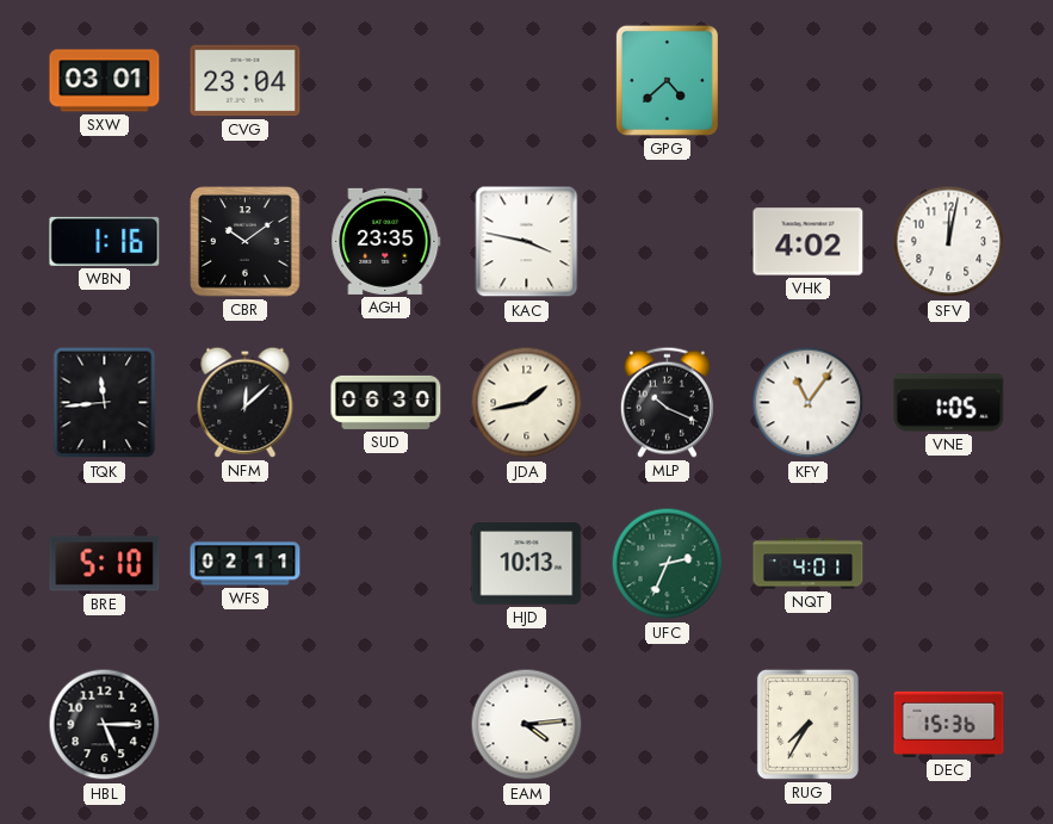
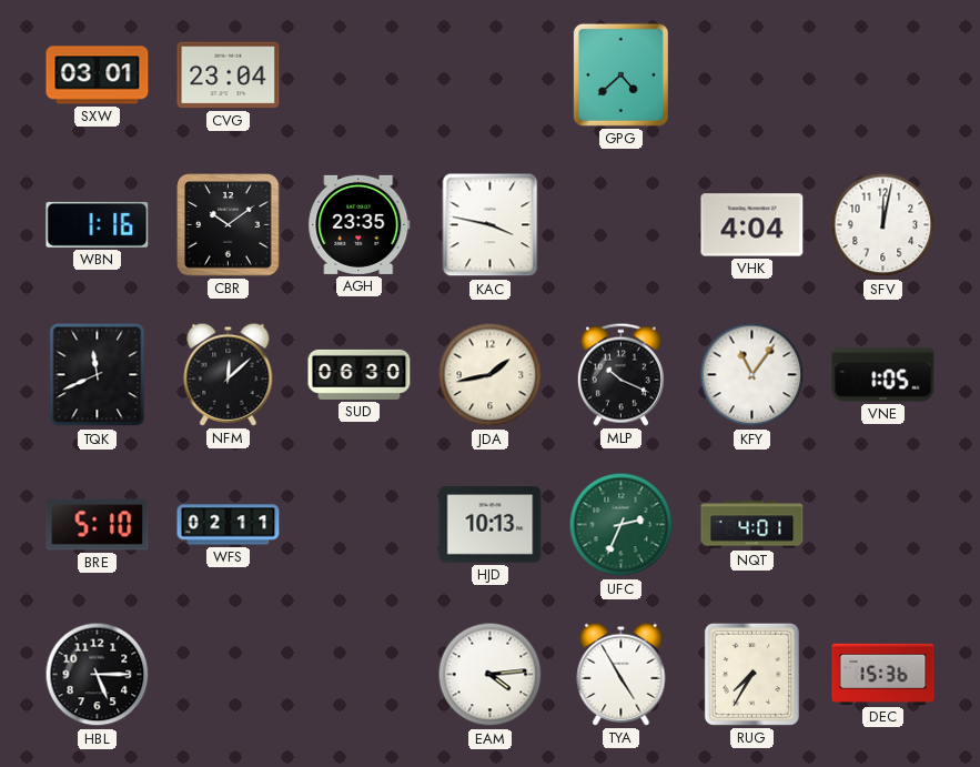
VHK: 4:02 -> 4:04
TQK: 11:44 -> 11:41
TYA: none -> 4:55
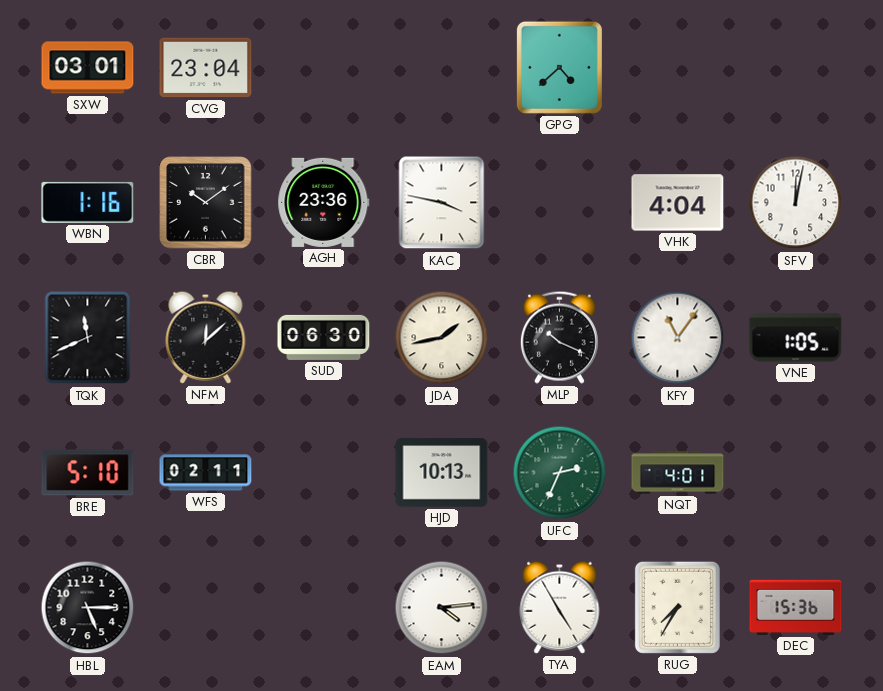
AGH: 23:35 -> 23:36
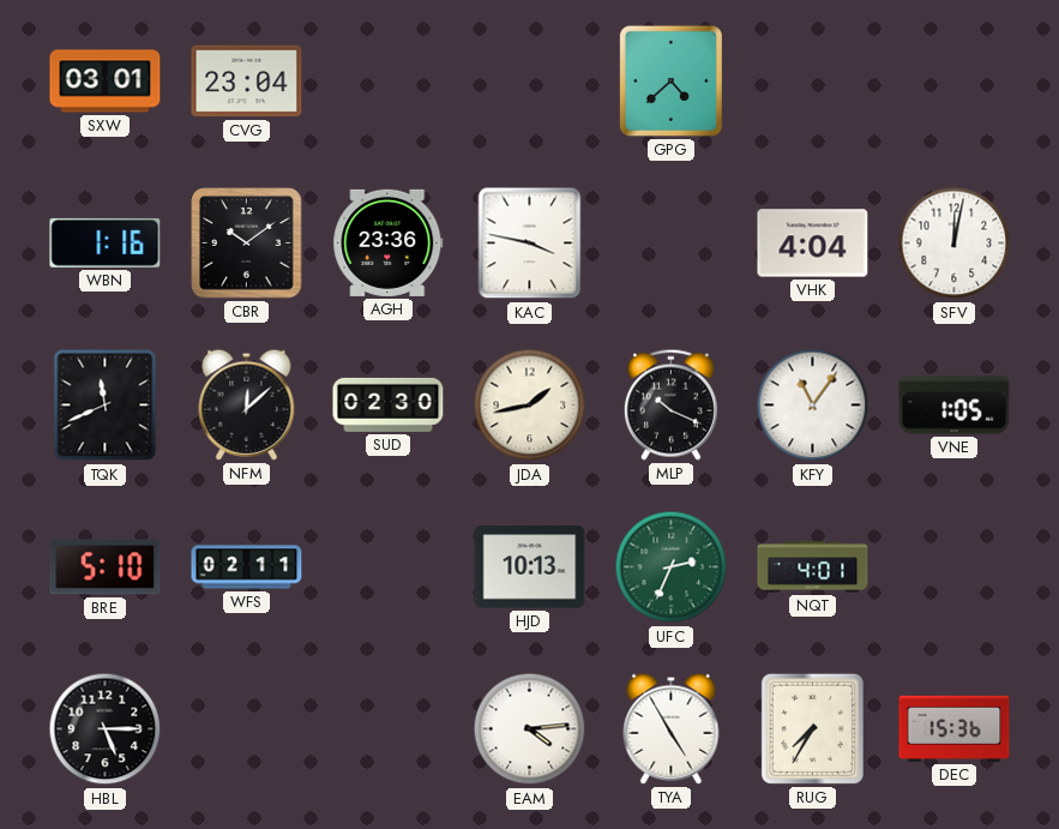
SUD: 06:30 -> 02:30
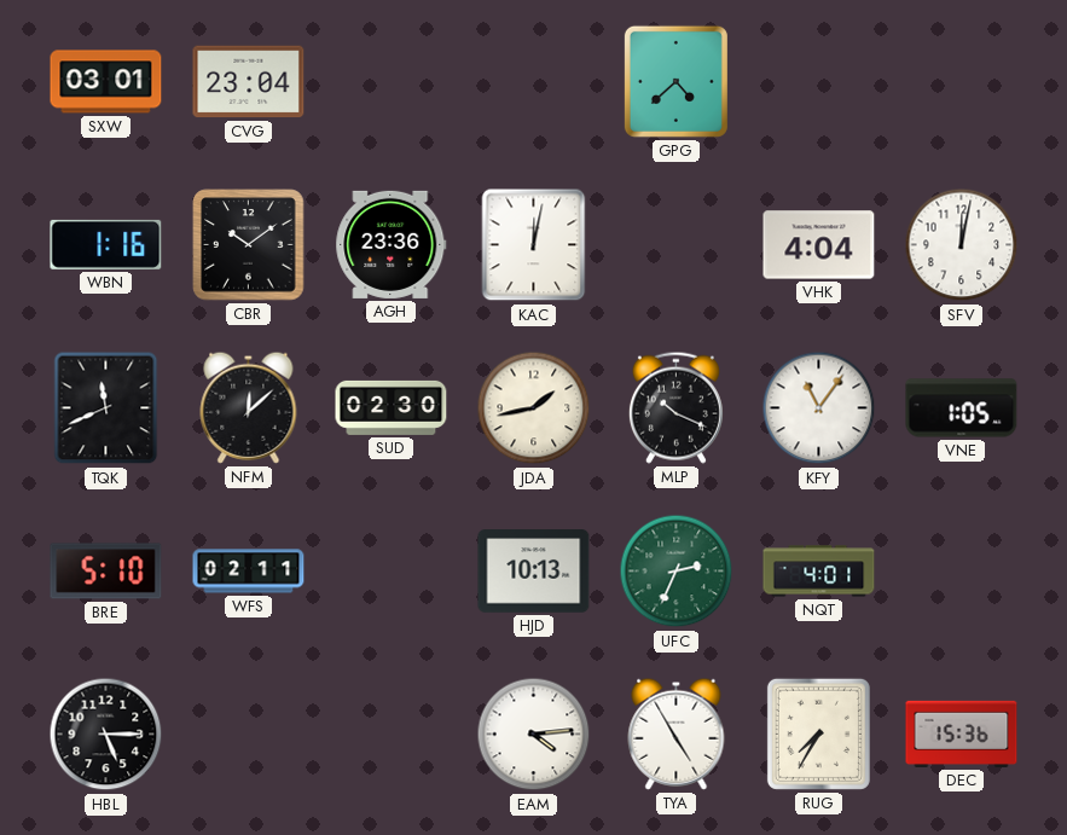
KAC: 3:47 -> 12:02
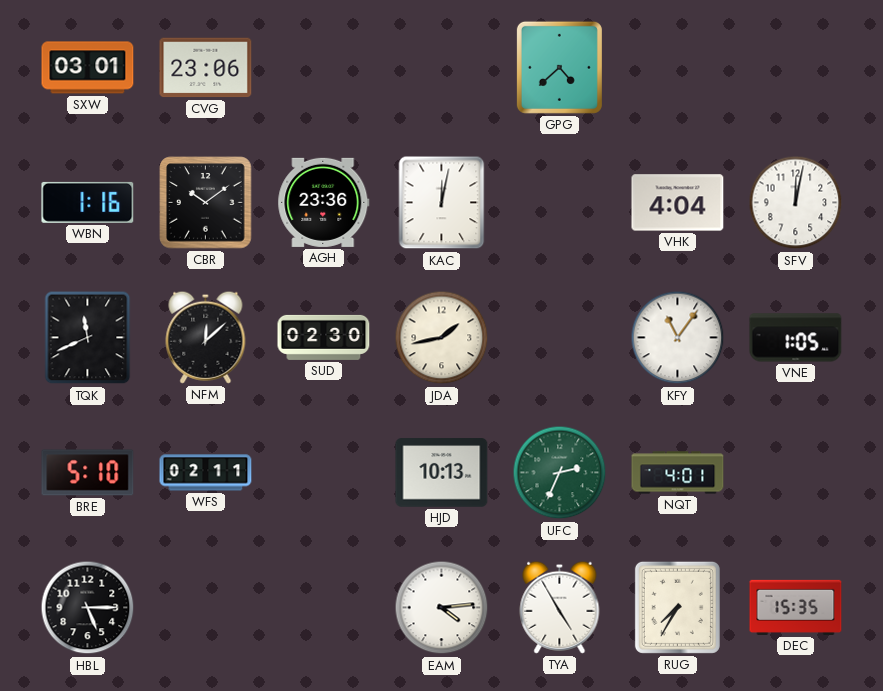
CVG: 23:04 -> 23:06
MLP: 10:19 -> none
DEC: 15:36 -> 15:35
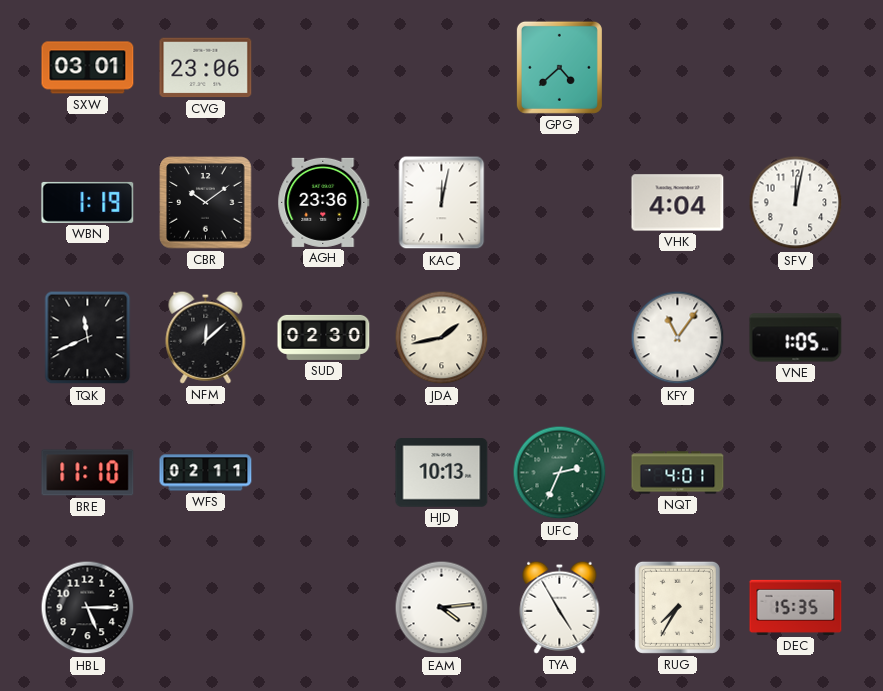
WBN: 1:16 -> 1:19
BRE: 5:10 -> 11:10
